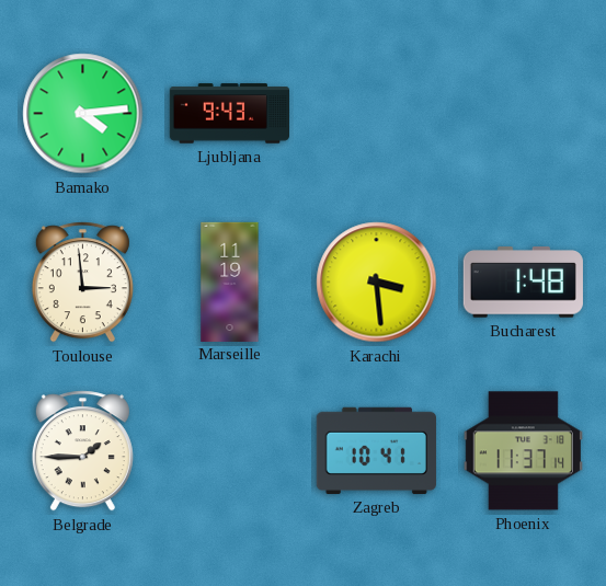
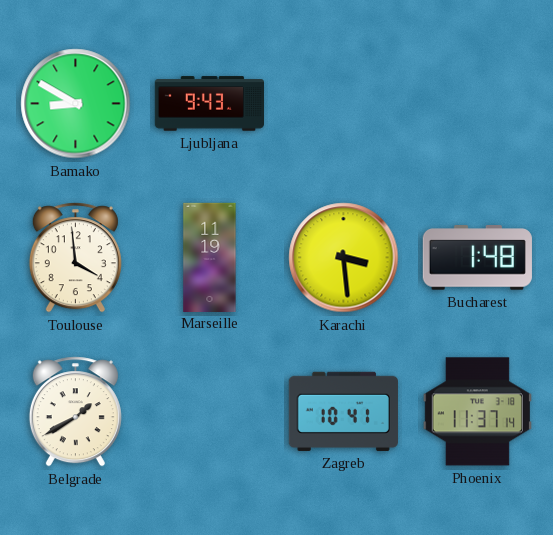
Bamako: 4:14 -> 8:50
Toulouse: 2:59 -> 3:59
Belgrade: 1:45 -> 1:40
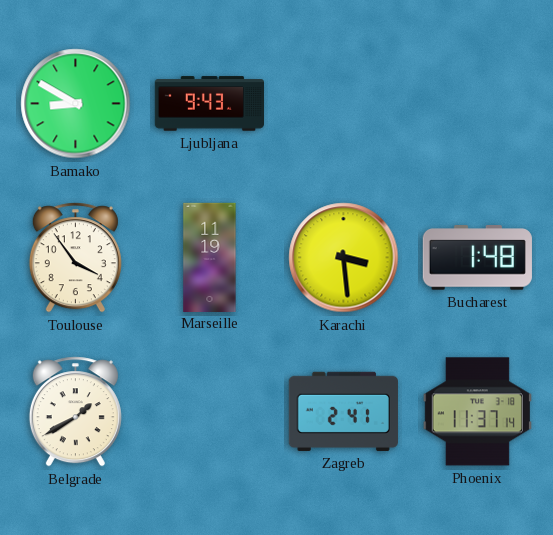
Toulouse: 3:59 -> 3:54
Zagreb: 10:41 -> 2:41
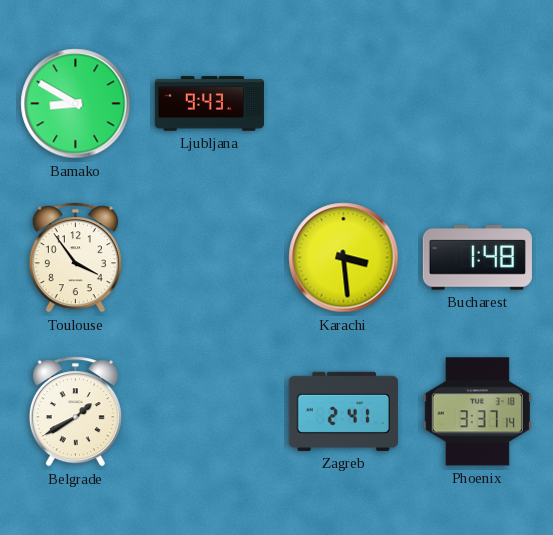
Marseille: 11:19 -> none
Phoenix: 11:37 -> 3:37
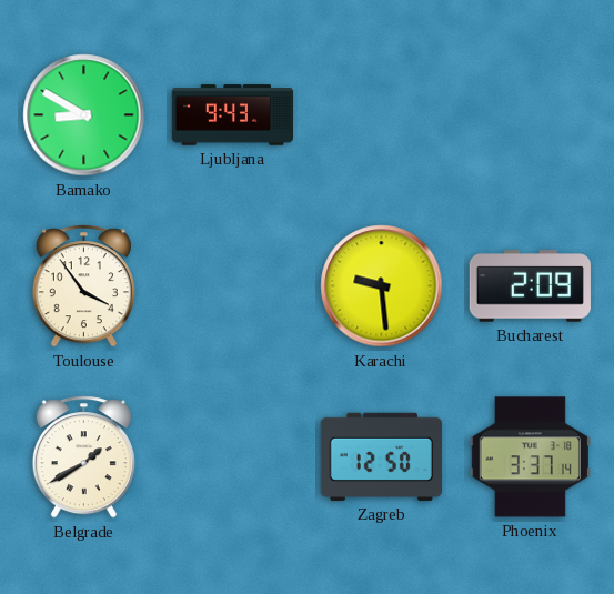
Karachi: 3:29 -> 9:29
Bucharest: 1:48 -> 2:09
Zagreb: 2:41 -> 12:50
